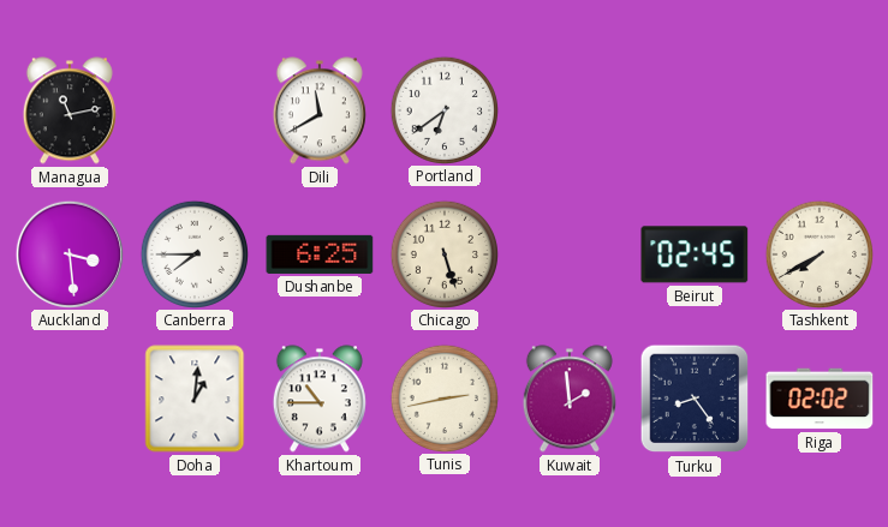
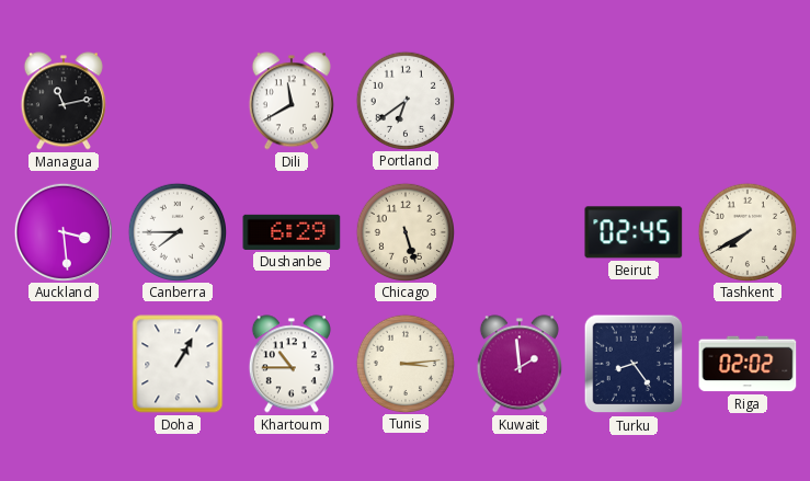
Dushanbe: 6:25 -> 6:29
Doha: 1:01 -> 1:05
Tunis: 2:43 -> 3:14
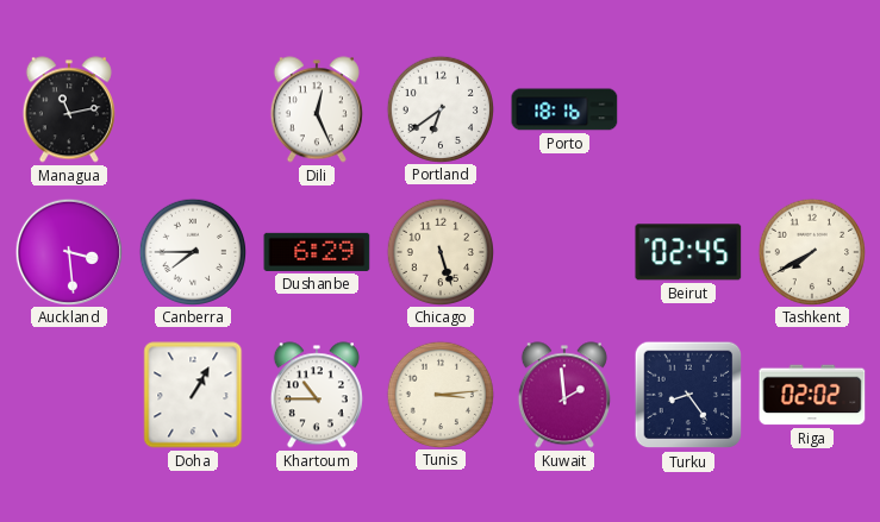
Dili: 11:40 -> 12:26
Porto: none -> 18:16
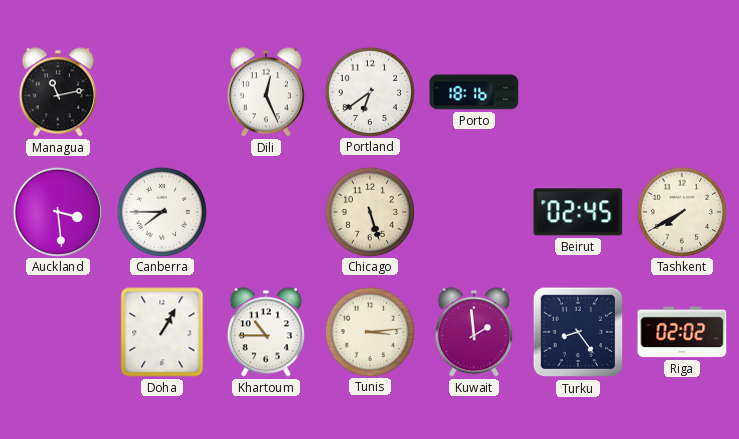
Dushanbe: 6:29 -> none
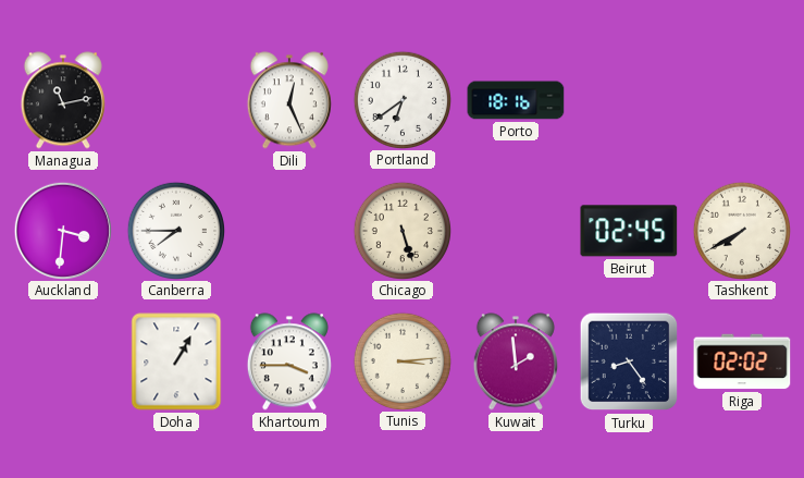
Auckland: 3:29 -> 3:31
Khartoum: 10:45 -> 3:45
